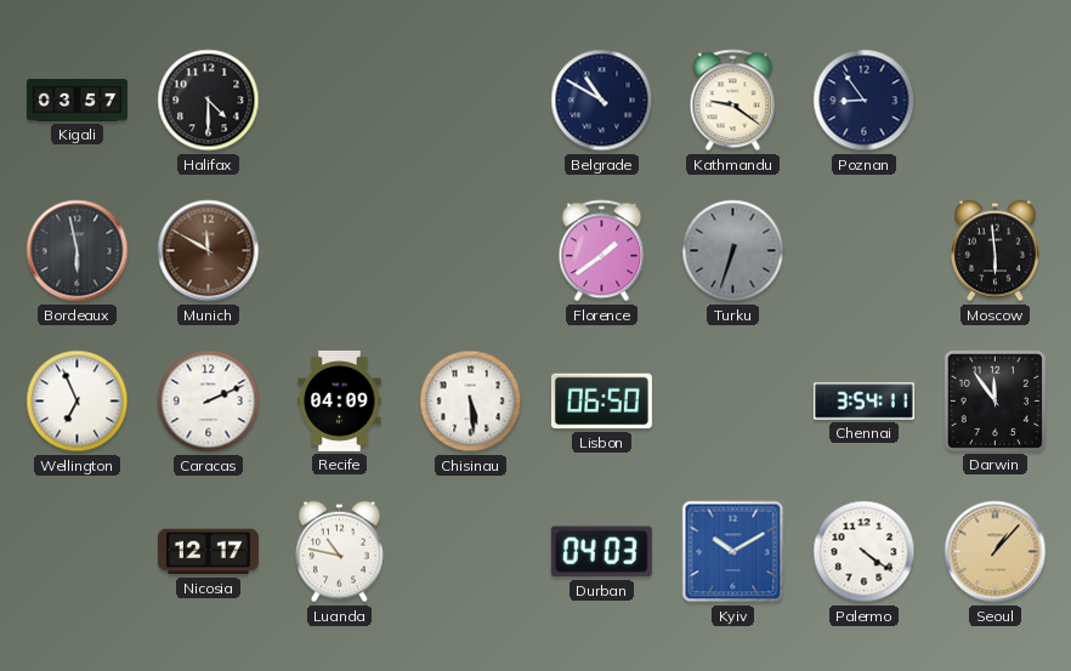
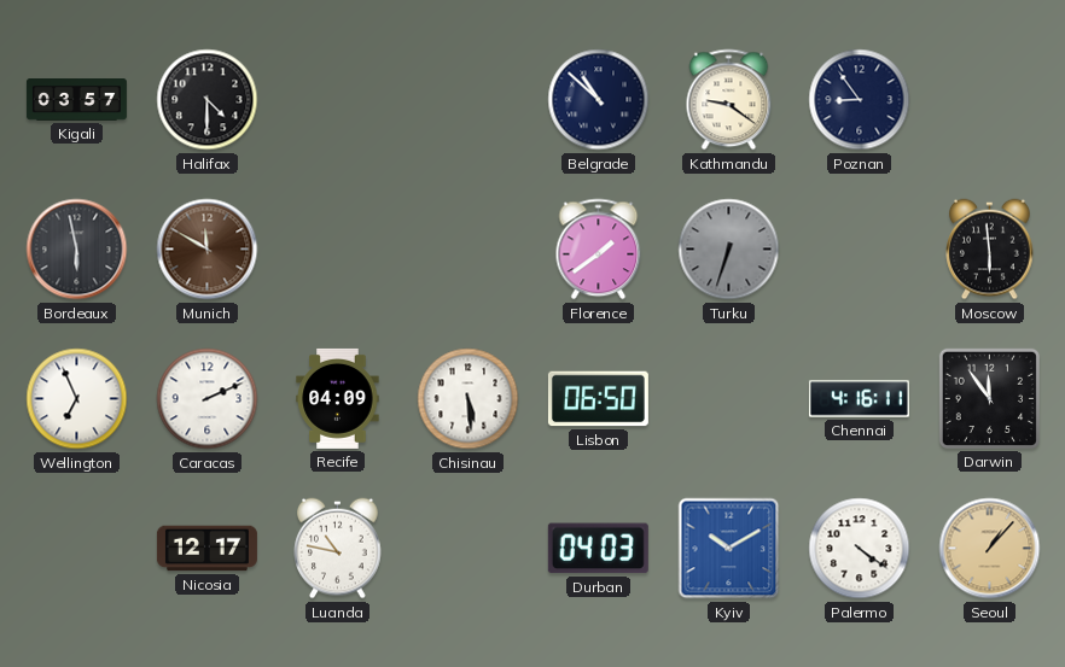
Belgrade: 10:50 -> 10:52
Chennai: 3:54 -> 4:16
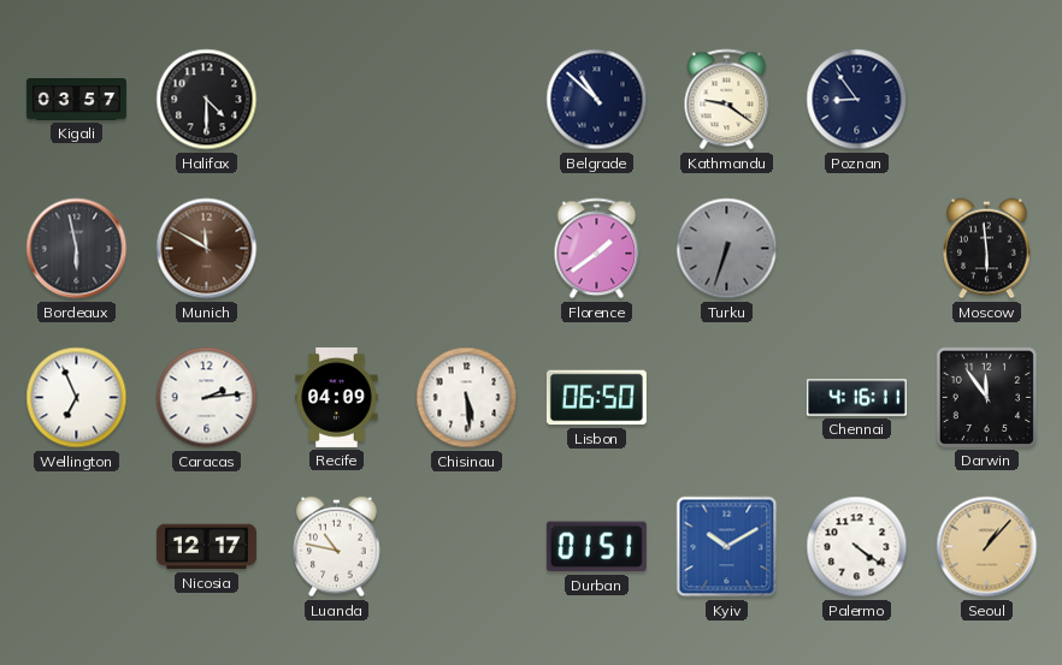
Caracas: 2:11 -> 2:14
Durban: 04:03 -> 01:51
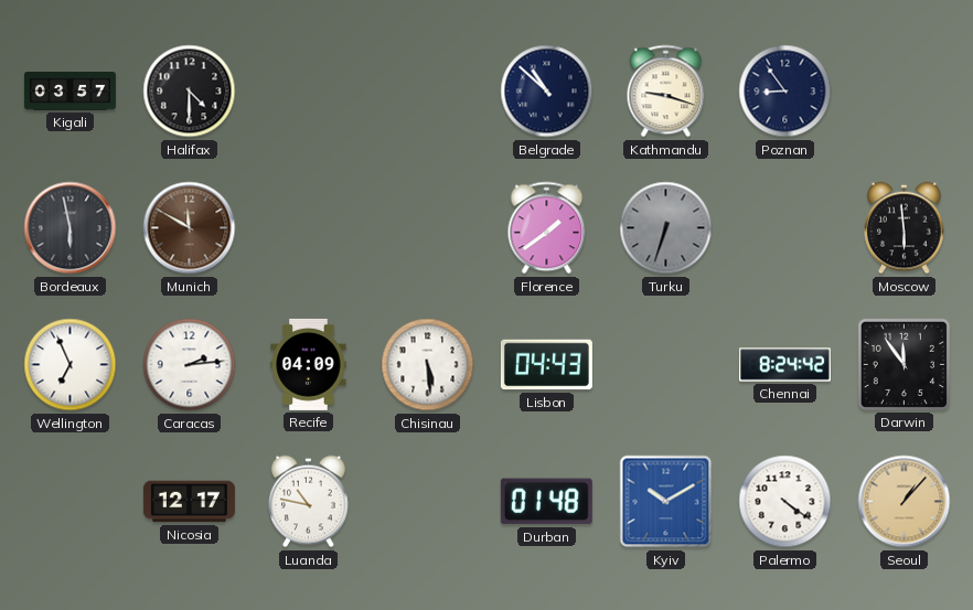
Kathmandu: 9:21 -> 9:18
Lisbon: 06:50 -> 04:43
Chennai: 4:16 -> 8:24
Durban: 01:51 -> 01:48
